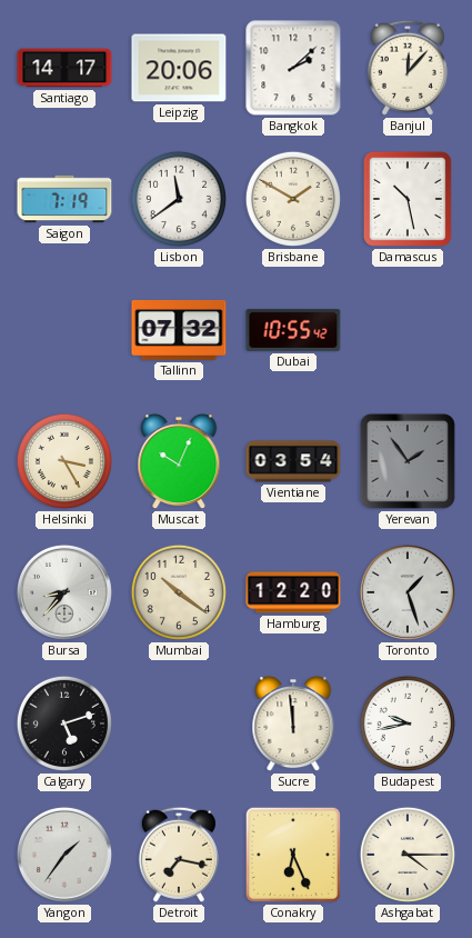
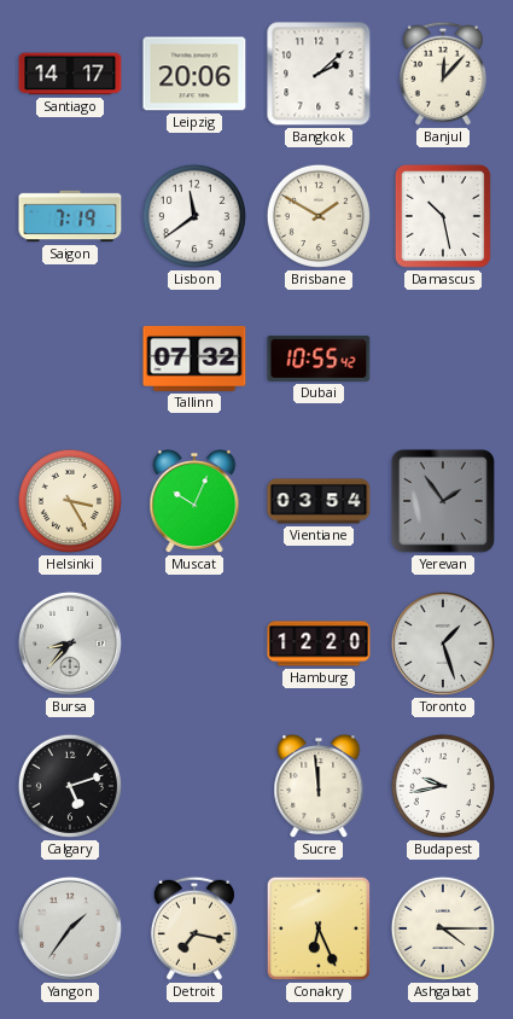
Mumbai: 10:21 -> none
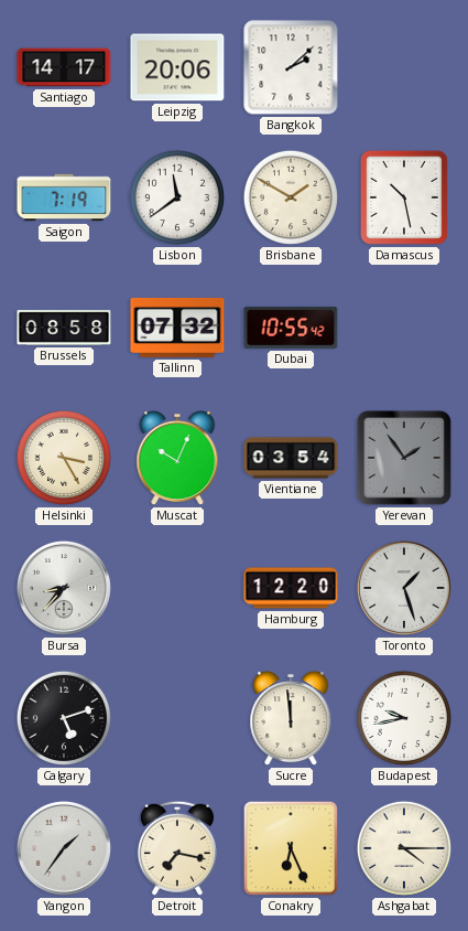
Banjul: 12:07 -> none
Brussels: none -> 08:58
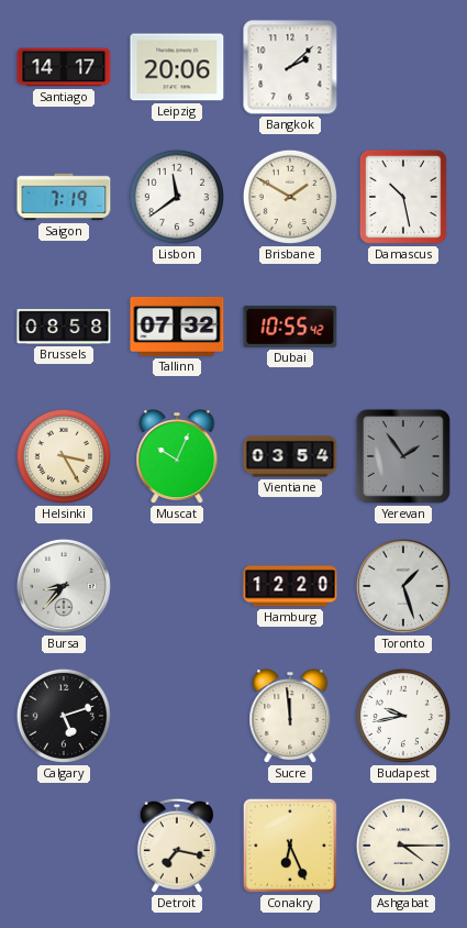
Yangon: 1:36 -> none
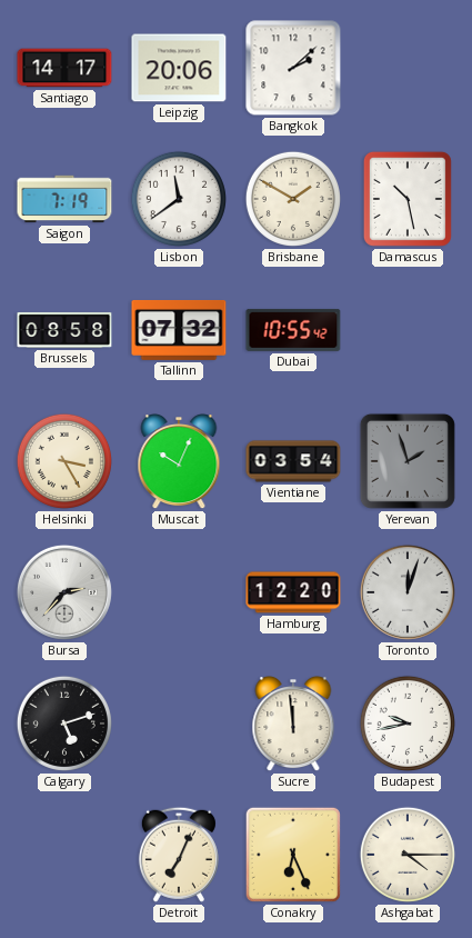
Yerevan: 1:54 -> 1:57
Bursa: 8:37 -> 2:37
Toronto: 1:27 -> 12:03
Detroit: 7:17 -> 7:04
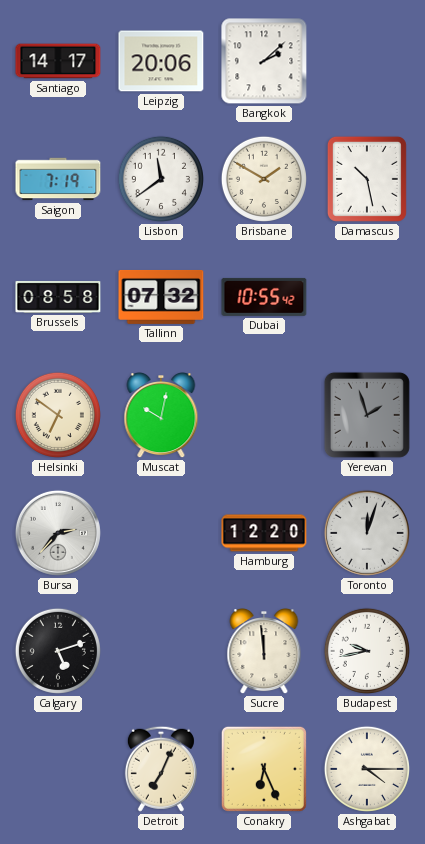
Helsinki: 3:25 -> 6:51
Muscat: 10:04 -> 10:02
Vientiane: 03:54 -> none
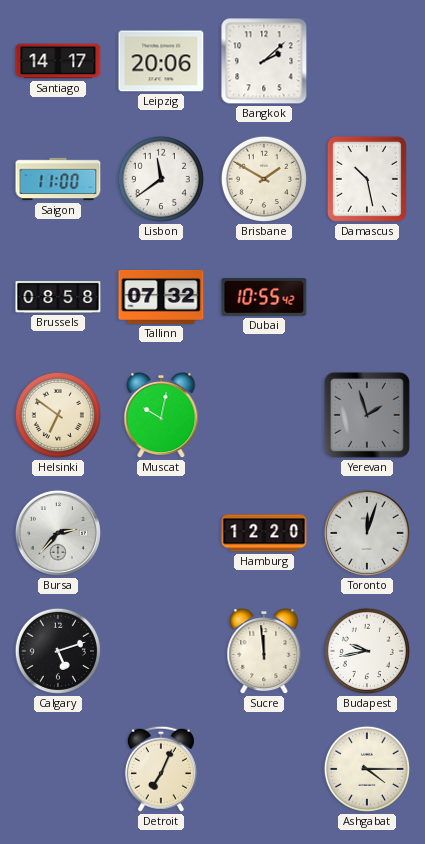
Saigon: 7:19 -> 11:00
Conakry: 6:26 -> none
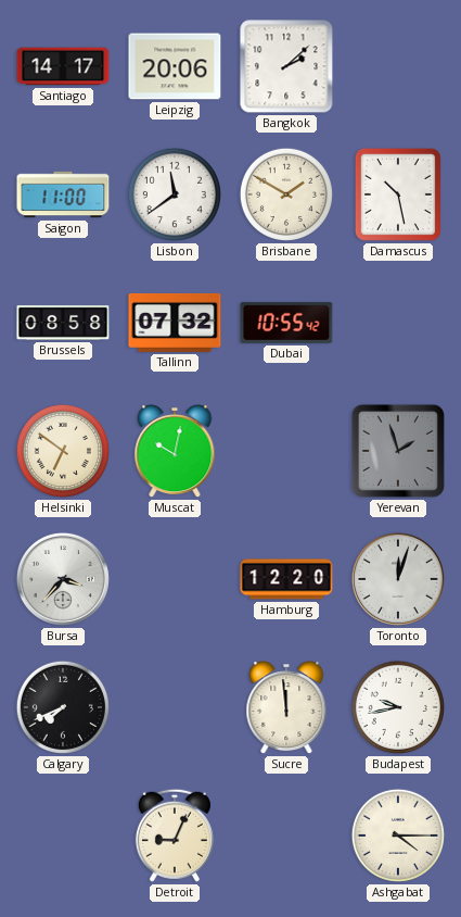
Bursa: 2:37 -> 3:37
Calgary: 5:12 -> 7:41
Detroit: 7:04 -> 9:04
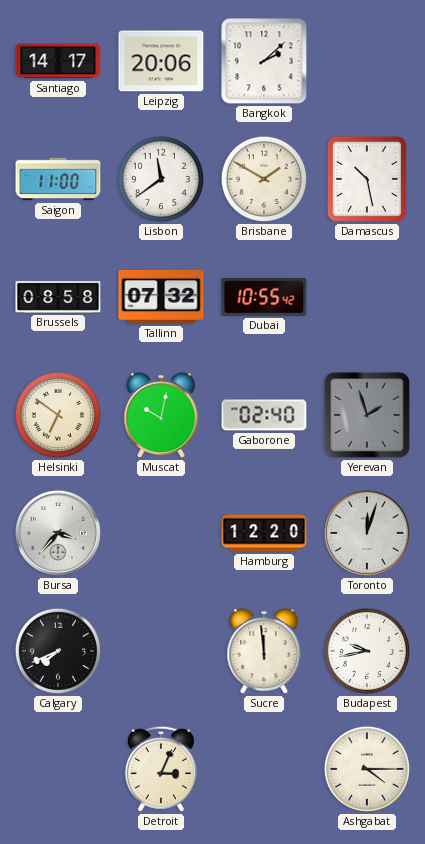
Gaborone: none -> 02:40
Detroit: 9:04 -> 3:04
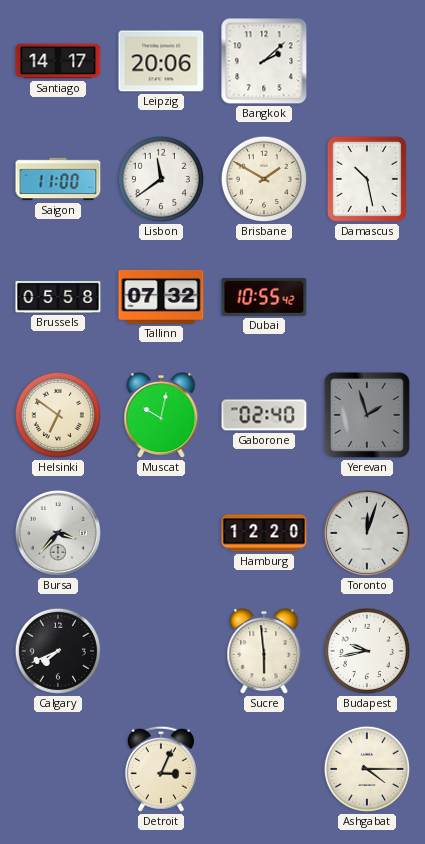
Brussels: 08:58 -> 05:58
Sucre: 11:59 -> 5:59
